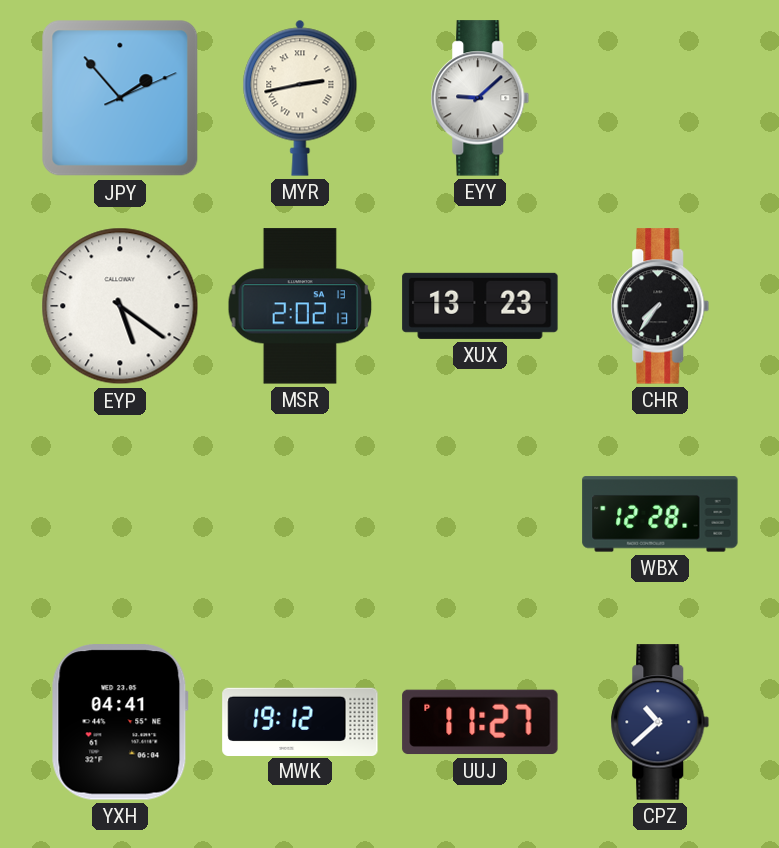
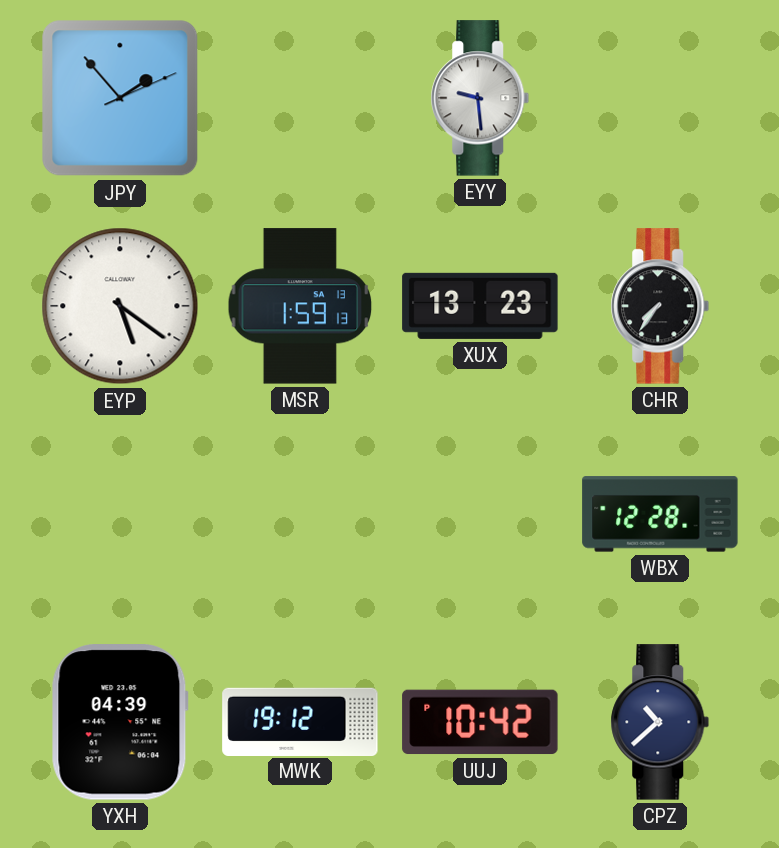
MYR: 2:43 -> none
EYY: 9:08 -> 9:29
MSR: 2:02 -> 1:59
YXH: 04:41 -> 04:39
UUJ: 11:27 -> 10:42
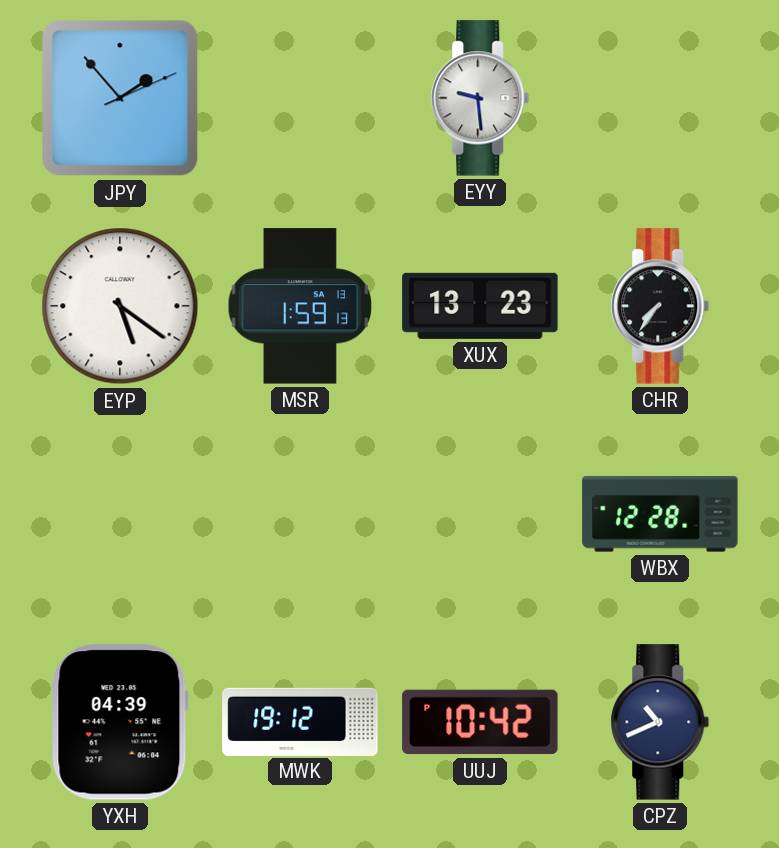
CPZ: 10:38 -> 10:41
